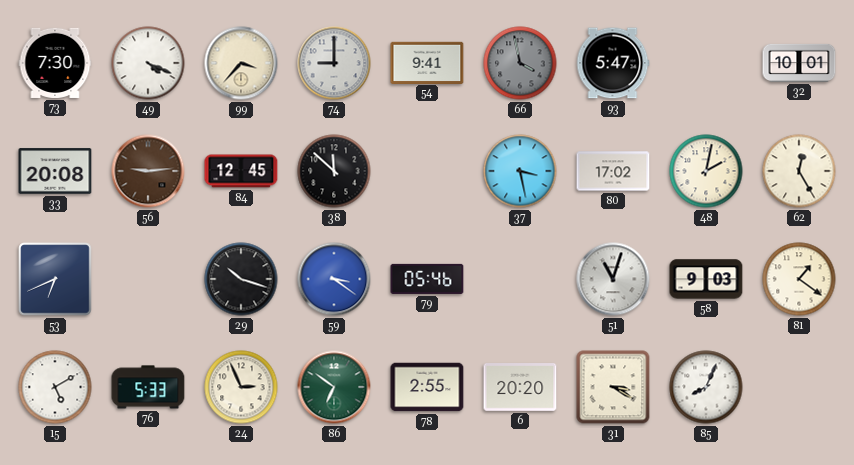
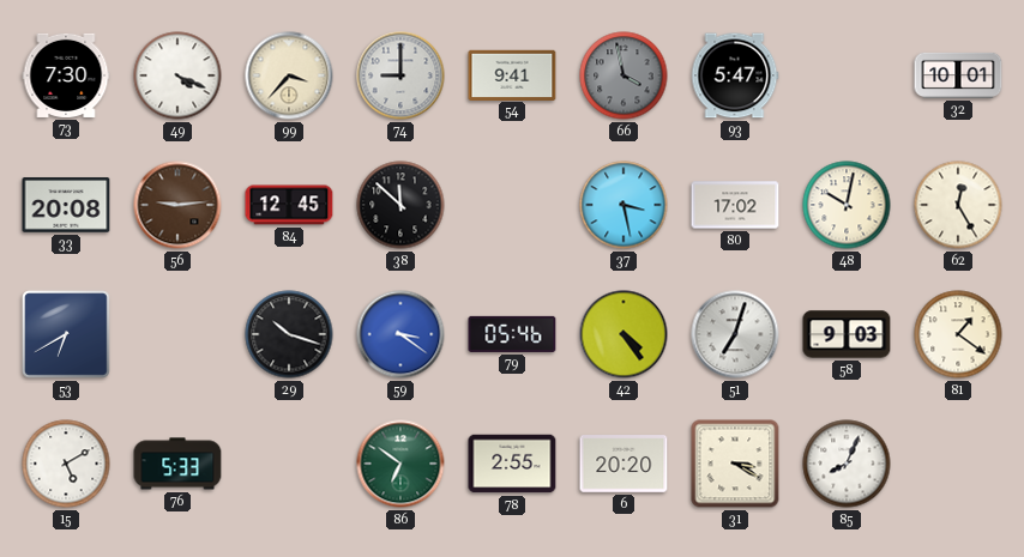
48: 2:02 -> 10:02
53: 6:41 -> 6:40
42: none -> 4:24
51: 11:03 -> 7:03
24: 2:56 -> none
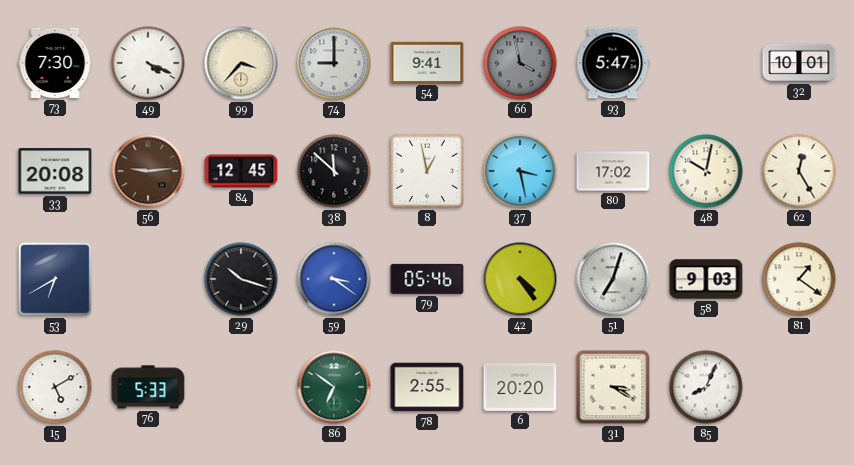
8: none -> 12:58
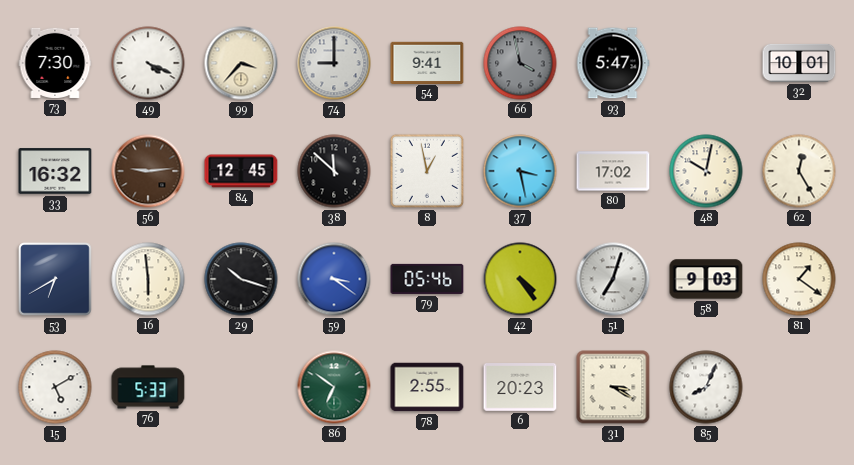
33: 20:08 -> 16:32
16: none -> 5:59
6: 20:20 -> 20:23
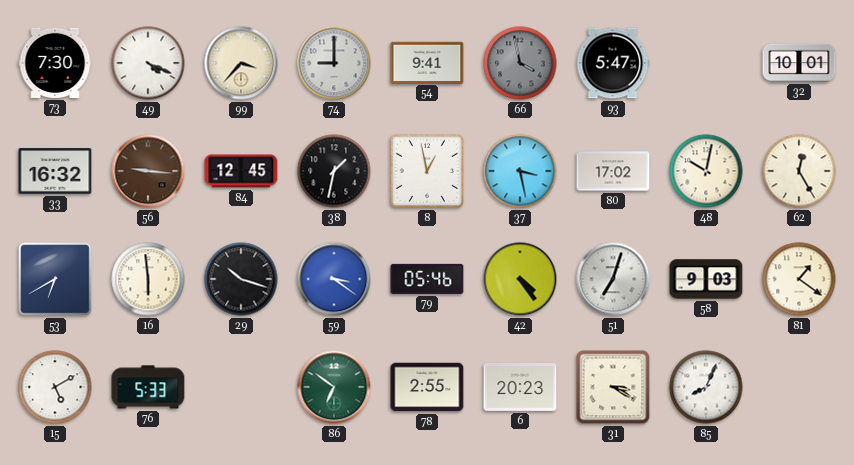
56: 9:14 -> 9:16
38: 11:52 -> 1:32
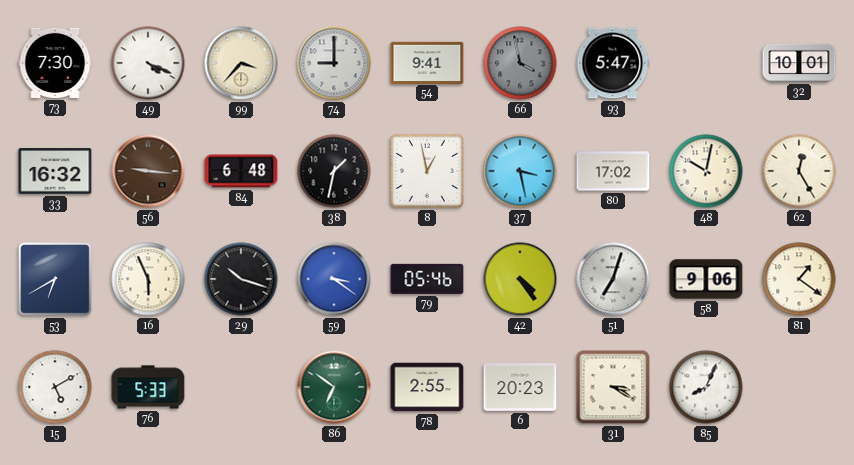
84: 12:45 -> 6:48
16: 5:59 -> 5:56
58: 9:03 -> 9:06
